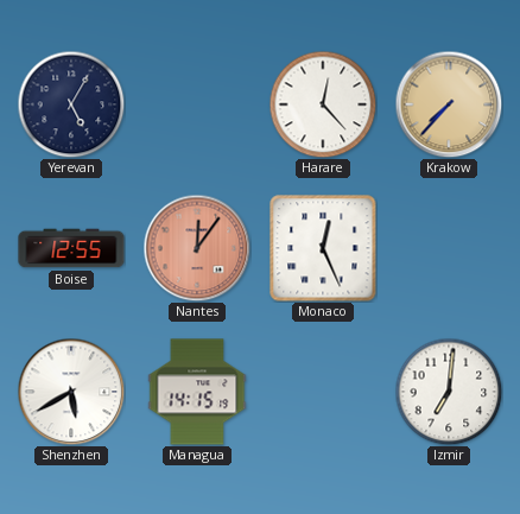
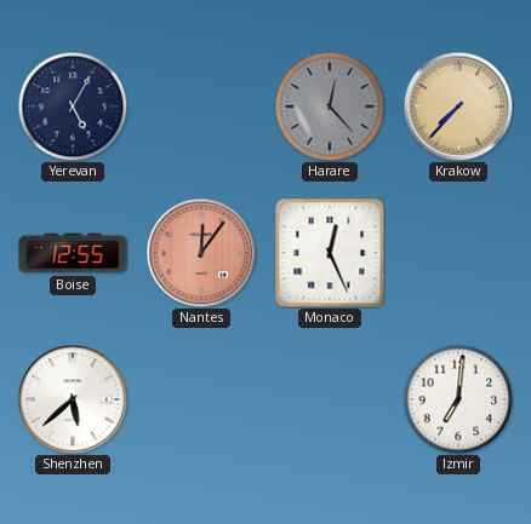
Harare dial: white -> grey
Shenzhen: 5:40 -> 5:38
Managua: 14:15 -> none
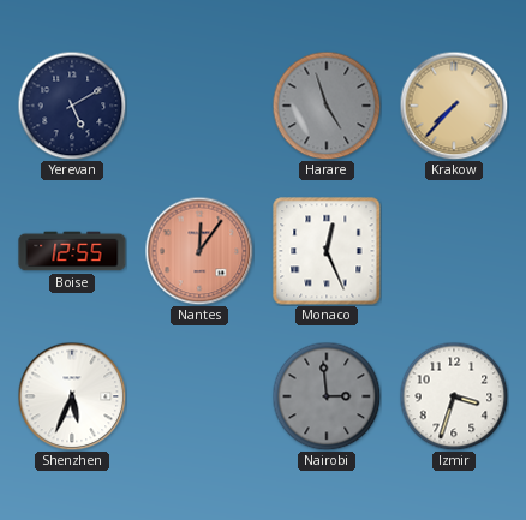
Yerevan: 5:05 -> 5:10
Harare: 12:23 -> 4:57
Shenzhen: 5:38 -> 5:34
Nairobi: none -> 2:59
Izmir: 7:01 -> 3:33
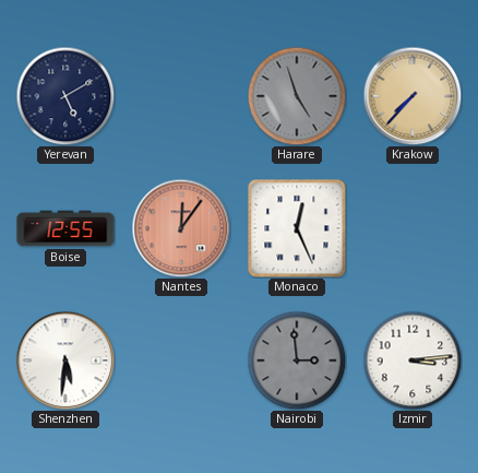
Shenzhen: 5:34 -> 5:31
Izmir: 3:33 -> 3:14
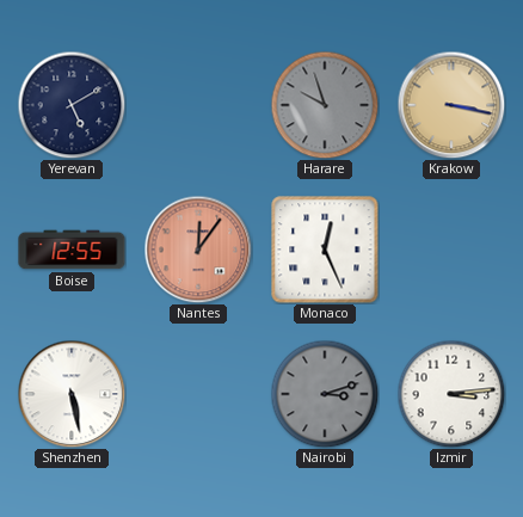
Harare: 4:57 -> 9:57
Krakow: 7:37 -> 3:17
Shenzhen: 5:31 -> 5:28
Nairobi: 2:59 -> 3:12
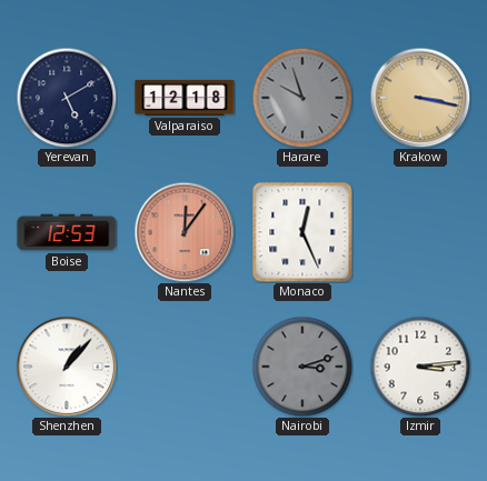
Valparaiso: none -> 12:18
Boise: 12:55 -> 12:53
Shenzhen: 5:28 -> 1:07
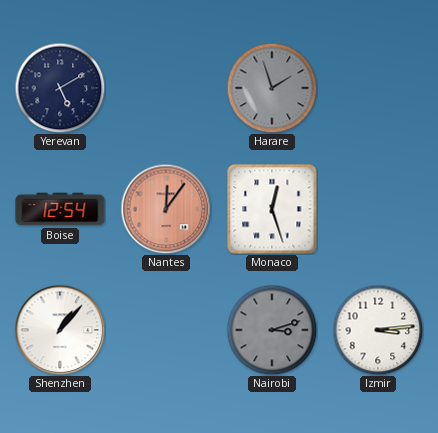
Valparaiso: 12:18 -> none
Harare: 9:57 -> 1:57
Krakow: 3:17 -> none
Boise: 12:53 -> 12:54
Monaco: 12:26 -> 12:27
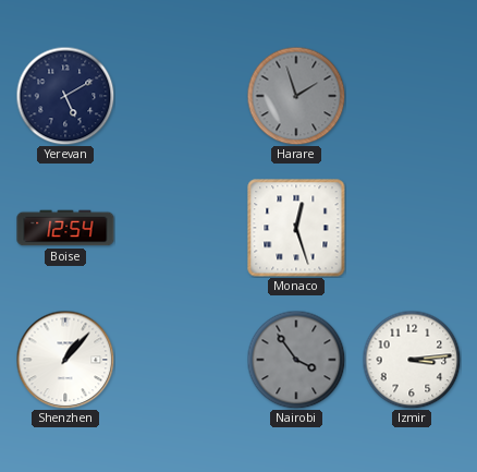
Nantes: 12:06 -> none
Nairobi: 3:12 -> 3:54
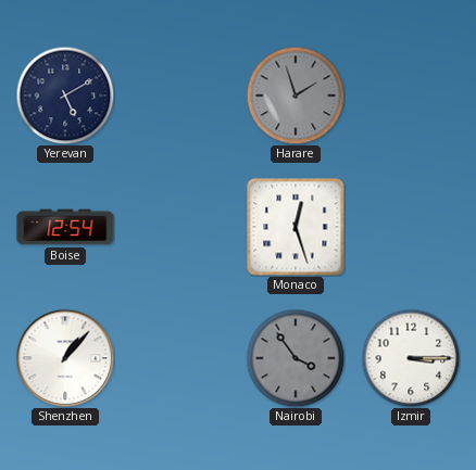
Izmir: 3:14 -> 3:15
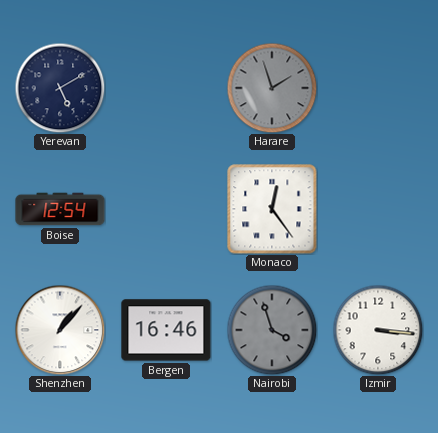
Monaco: 12:27 -> 12:24
Bergen: none -> 16:46
Nairobi: 3:54 -> 3:57
Izmir: 3:15 -> 3:16
